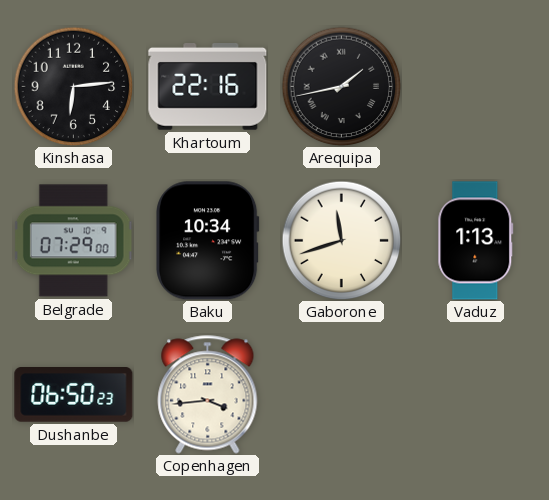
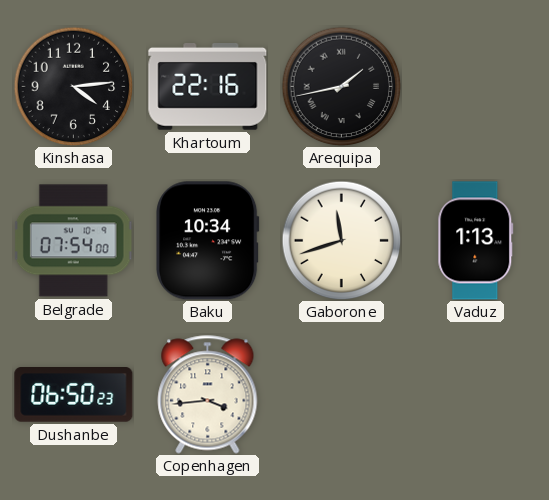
Kinshasa: 6:14 -> 4:14
Belgrade: 07:29 -> 07:54
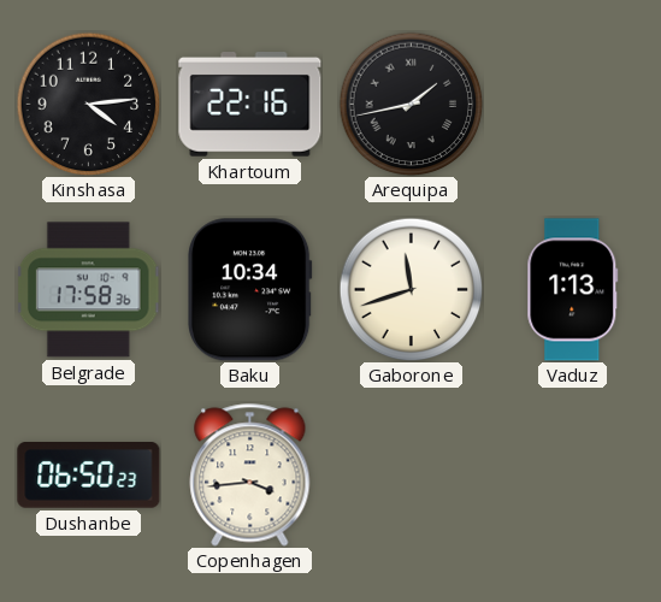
Belgrade: 07:54 -> 17:58
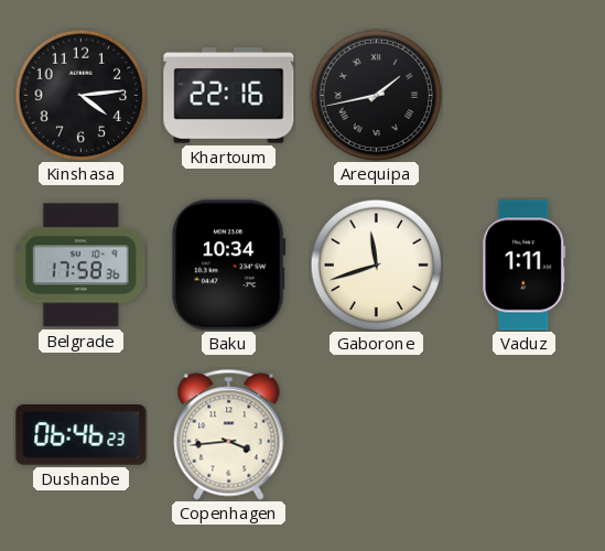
Vaduz: 1:13 -> 1:11
Dushanbe: 06:50 -> 06:46
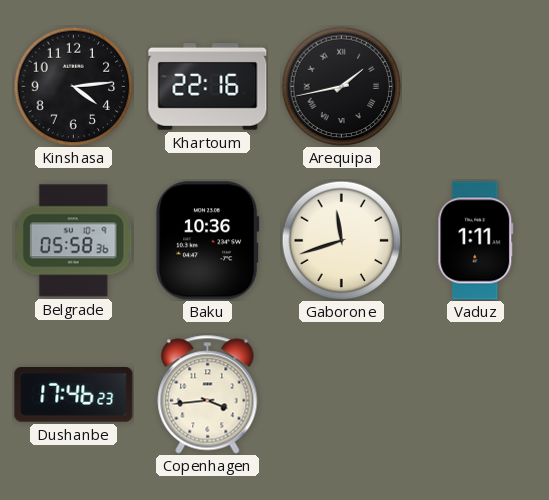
Belgrade: 17:58 -> 05:58
Baku: 10:34 -> 10:36
Dushanbe: 06:46 -> 17:46
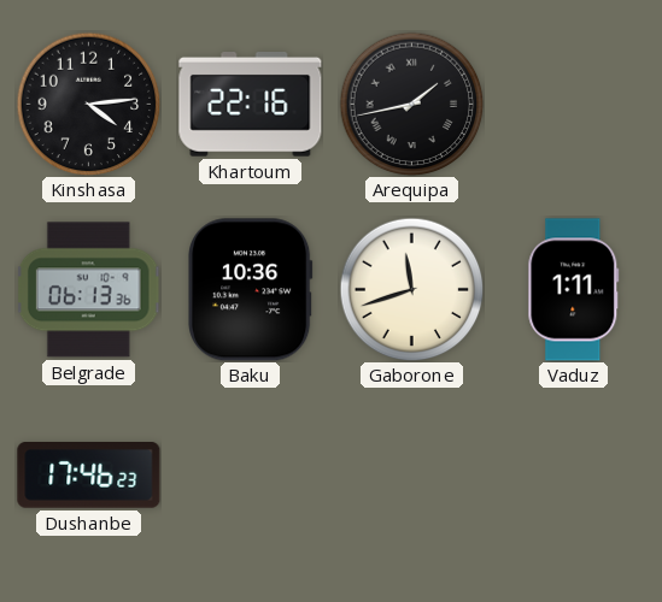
Belgrade: 05:58 -> 06:13
Copenhagen: 3:44 -> none
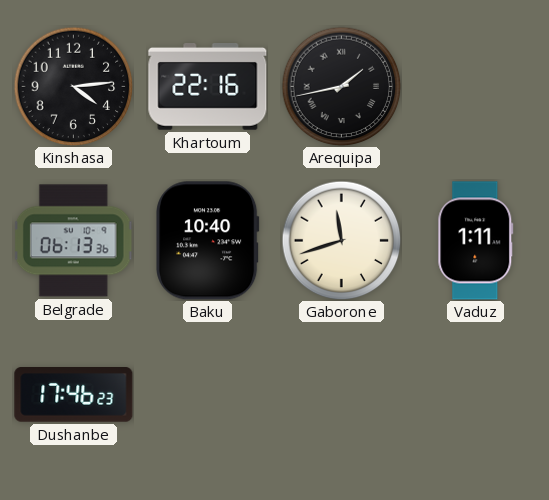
Baku: 10:36 -> 10:40
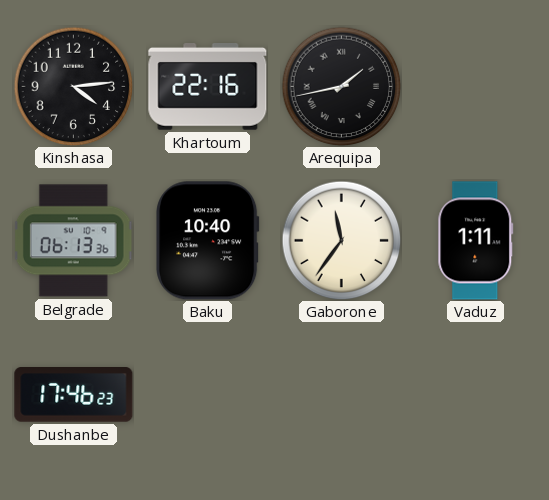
Gaborone: 11:42 -> 11:36
